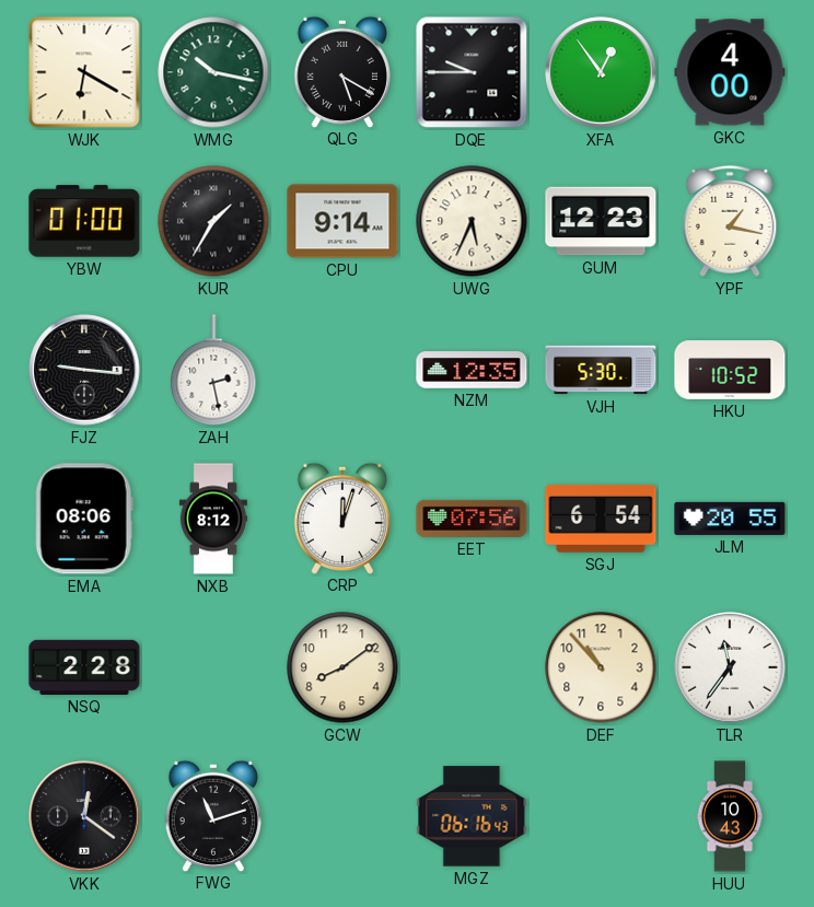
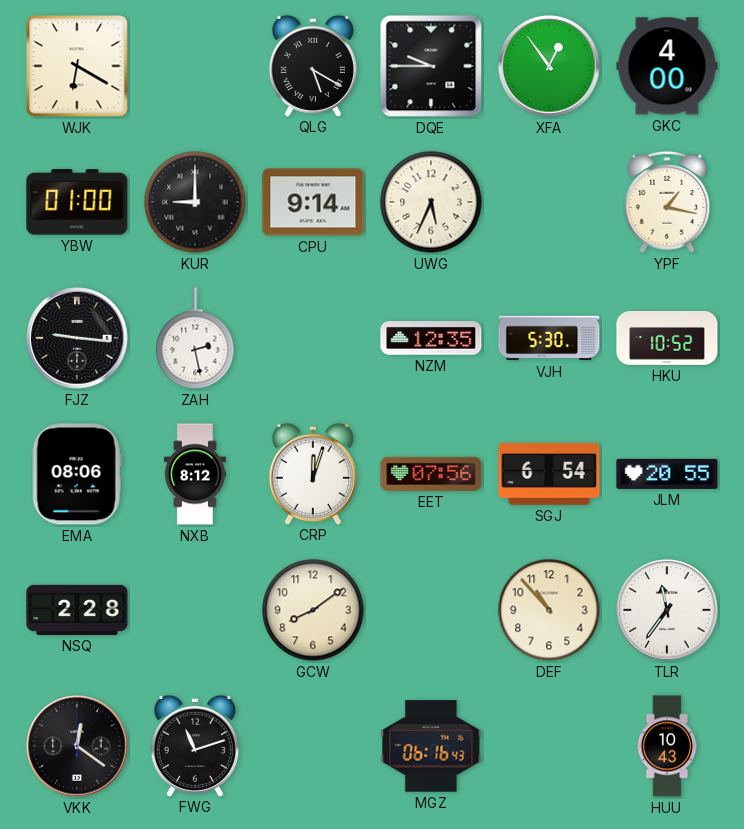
WMG: 10:17 -> none
KUR: 1:35 -> 9:00
GUM: 12:23 -> none
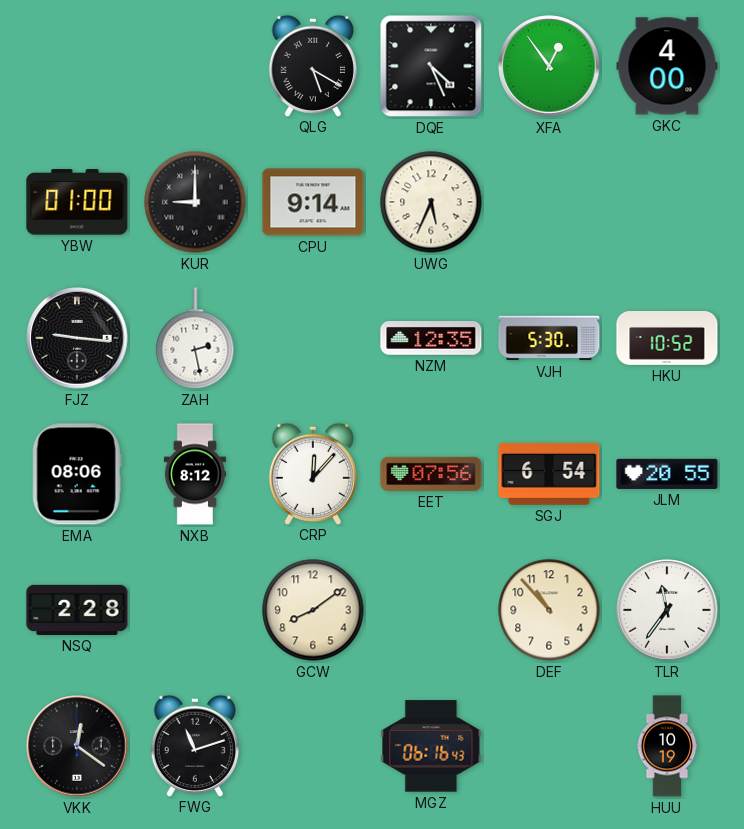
WJK: 6:20 -> none
DQE: 9:45 -> 4:26
YPF: 1:17 -> none
CRP: 12:03 -> 12:07
HUU: 10:43 -> 10:19
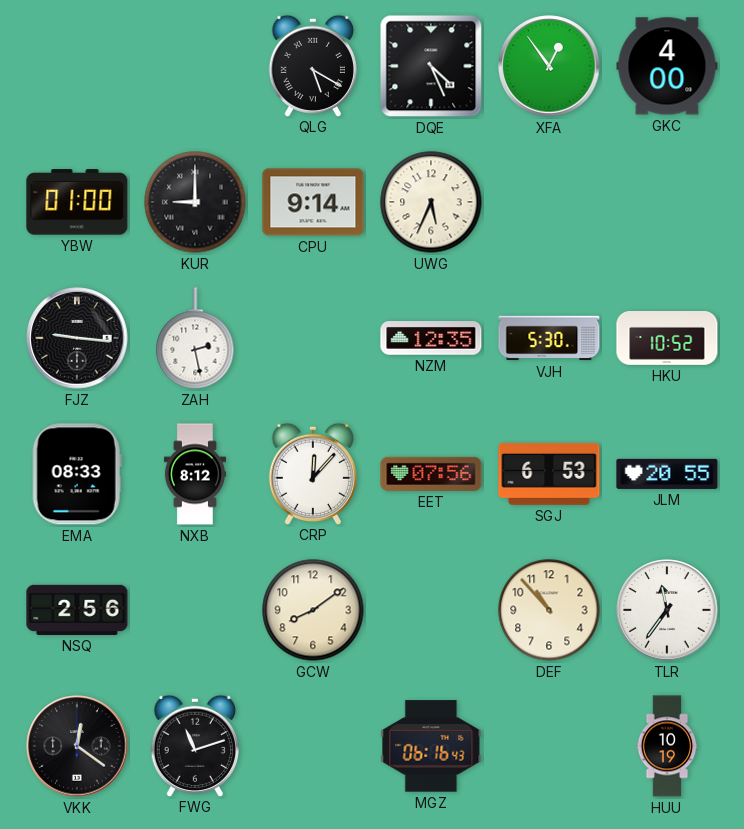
EMA: 08:06 -> 08:33
SGJ: 6:54 -> 6:53
NSQ: 2:28 -> 2:56
